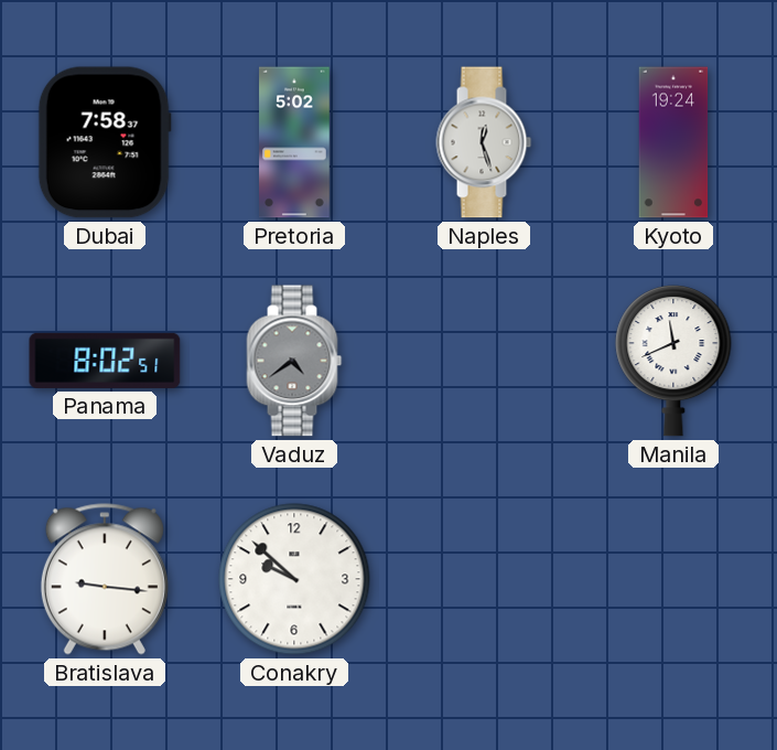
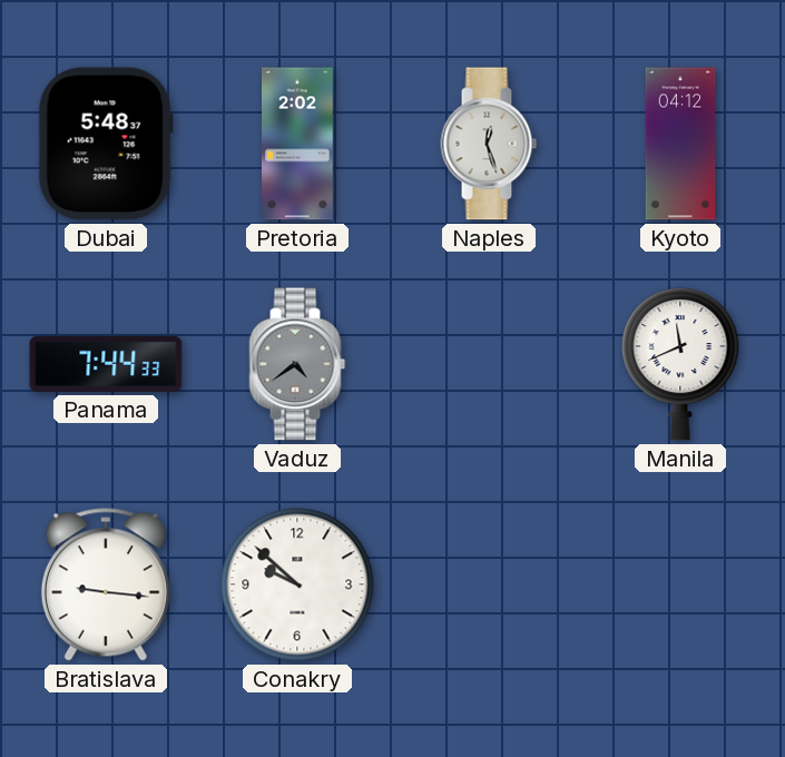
Dubai: 7:58 -> 5:48
Pretoria: 5:02 -> 2:02
Kyoto: 19:24 -> 04:12
Panama: 8:02 -> 7:44
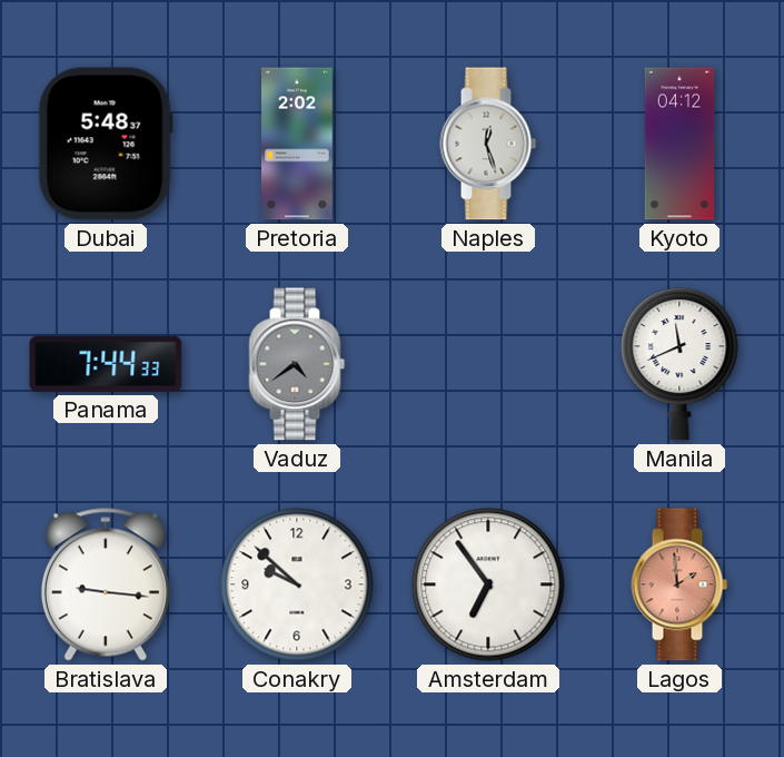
Amsterdam: none -> 6:54
Lagos: none -> 1:59
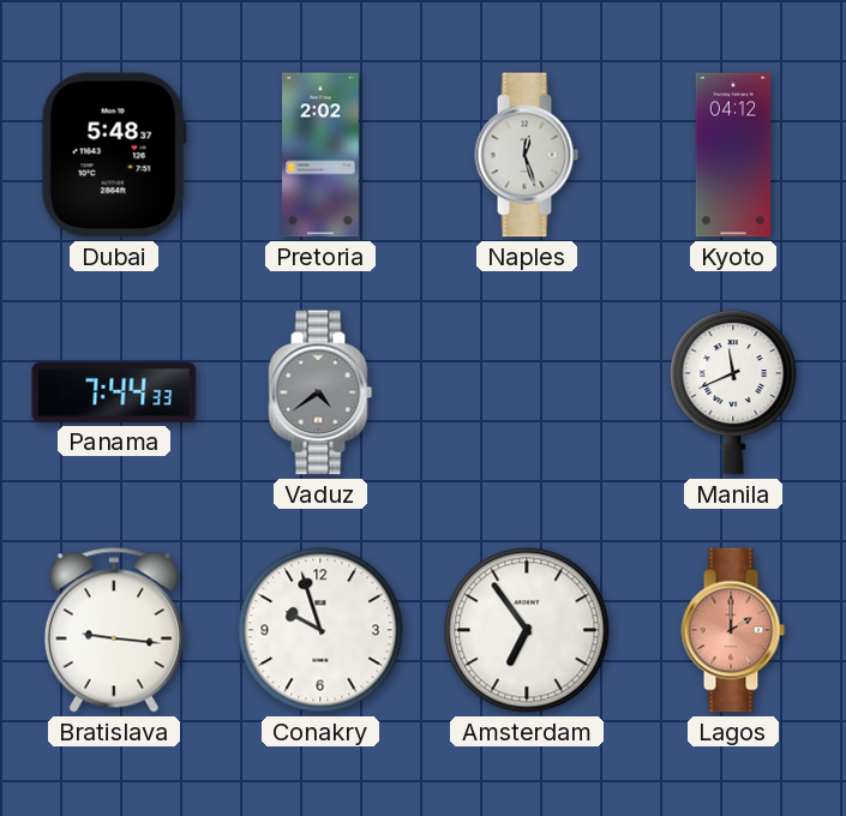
Conakry: 9:52 -> 9:57
Lagos: 1:59 -> 2:00
